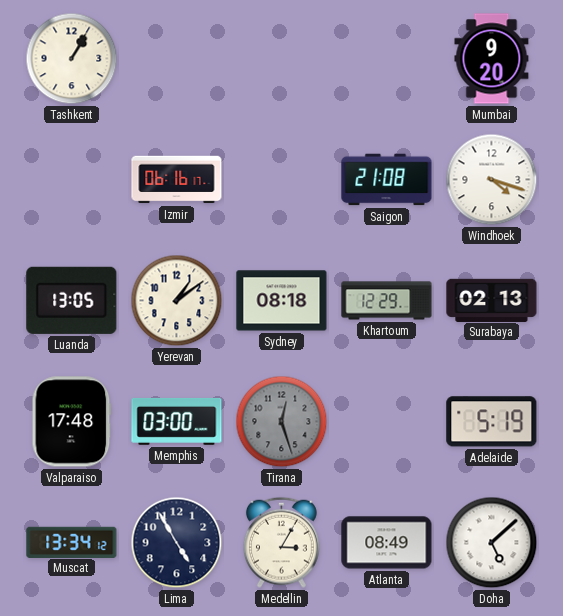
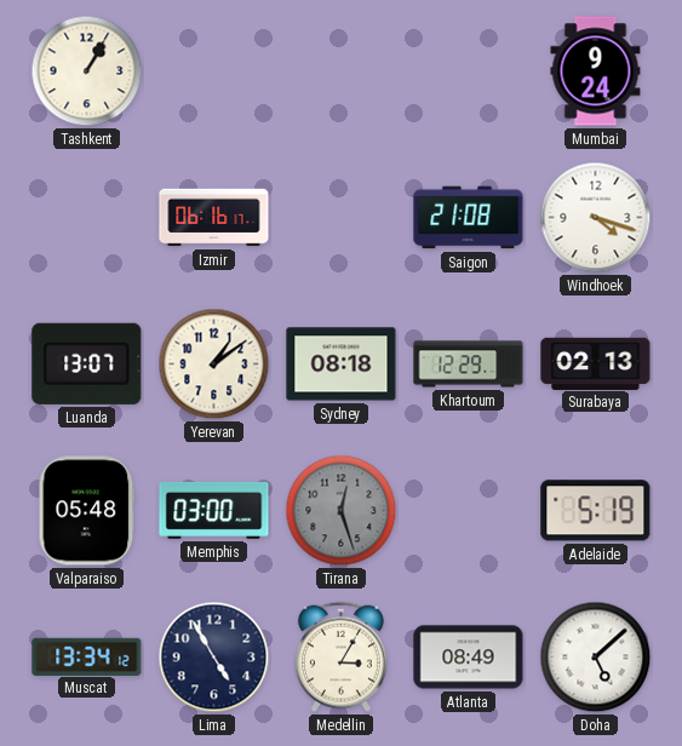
Mumbai: 9:20 -> 9:24
Luanda: 13:05 -> 13:07
Valparaiso: 17:48 -> 05:48
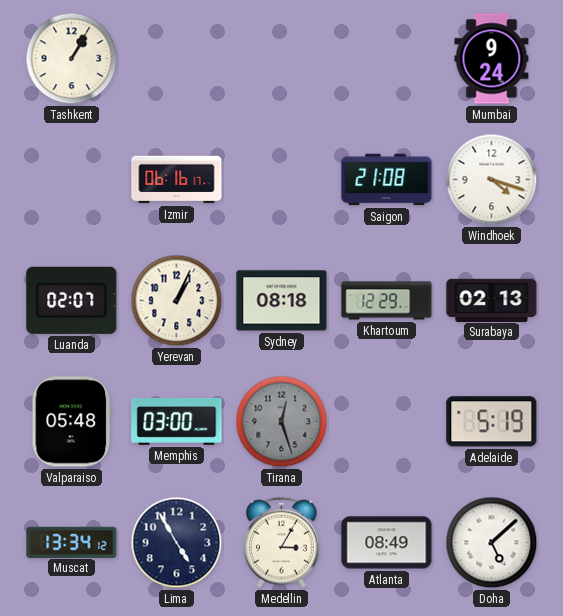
Luanda: 13:07 -> 02:07
Yerevan: 1:09 -> 1:04
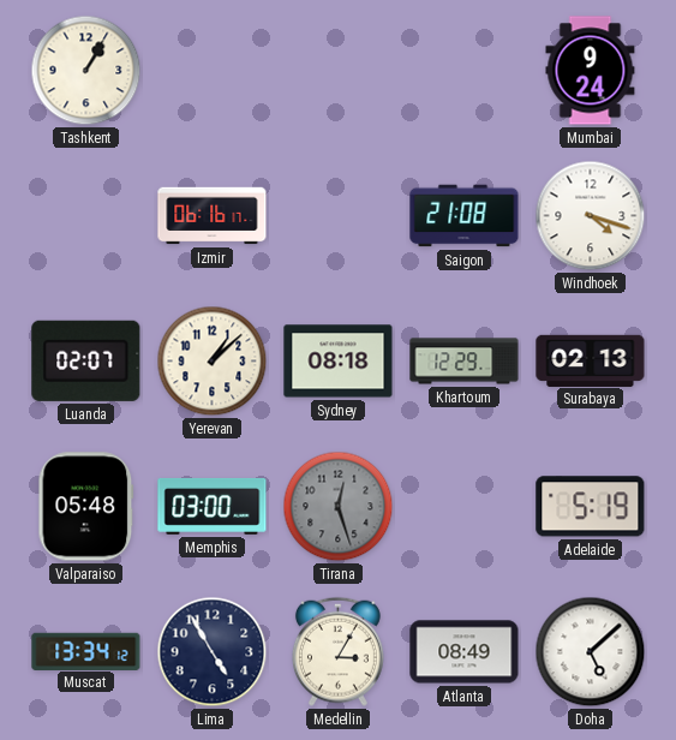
Yerevan: 1:04 -> 1:08
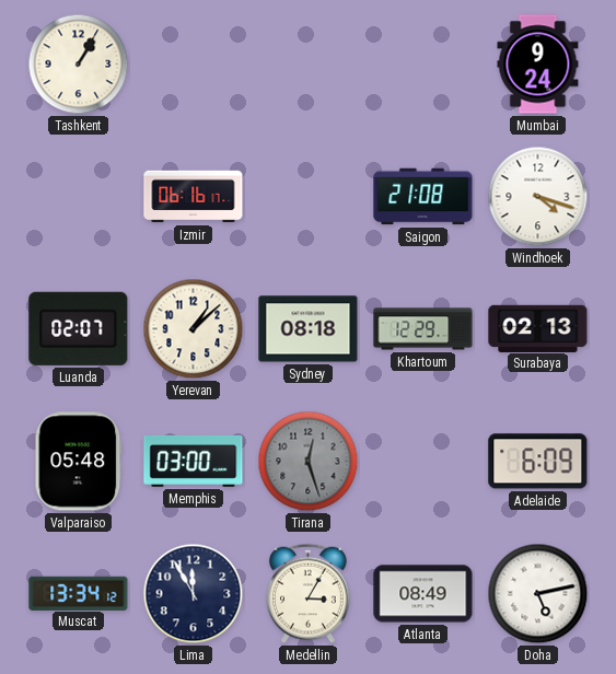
Adelaide: 5:19 -> 6:09
Lima: 4:55 -> 11:55
Doha: 5:08 -> 5:13
